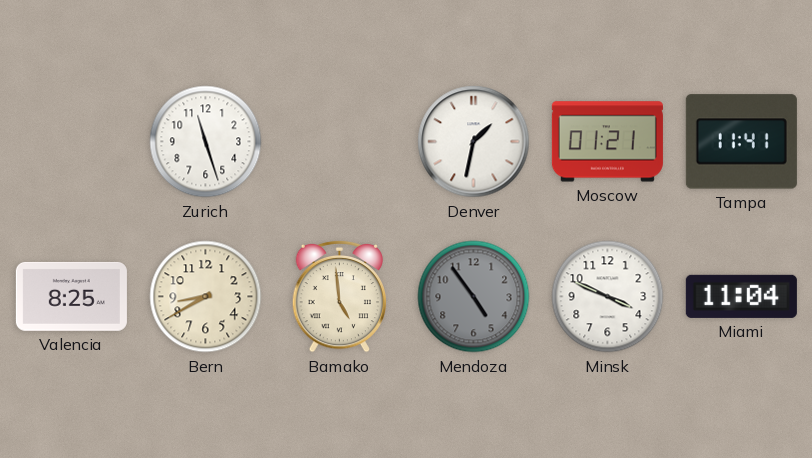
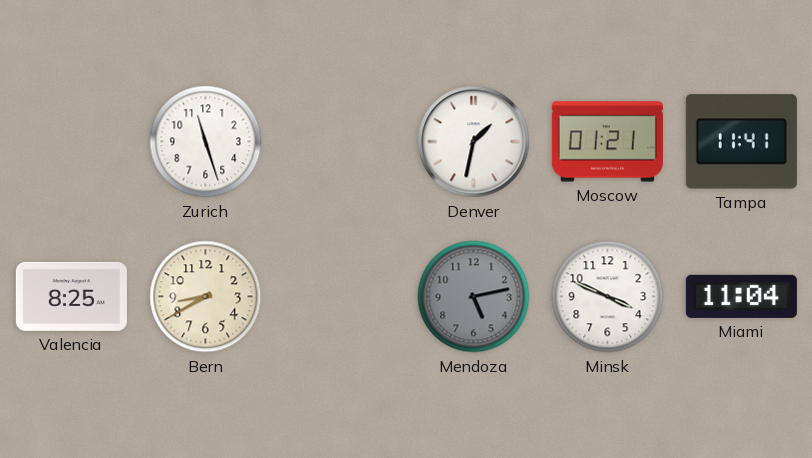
Bamako: 4:59 -> none
Mendoza: 4:54 -> 5:13
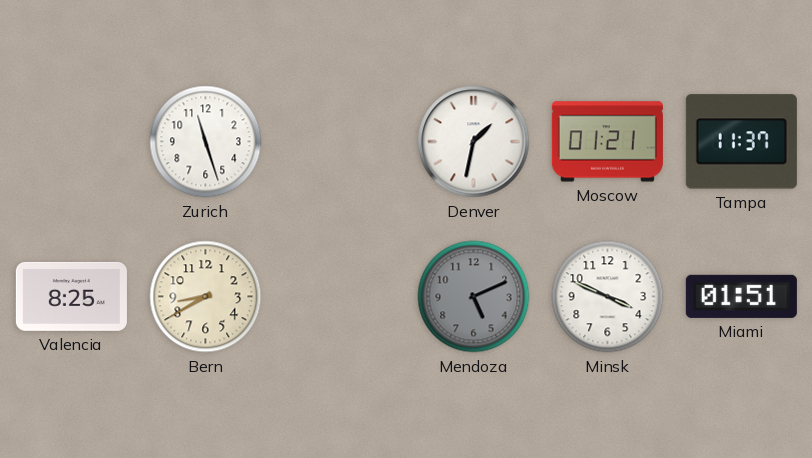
Tampa: 11:41 -> 11:37
Mendoza: 5:13 -> 5:11
Miami: 11:04 -> 01:51
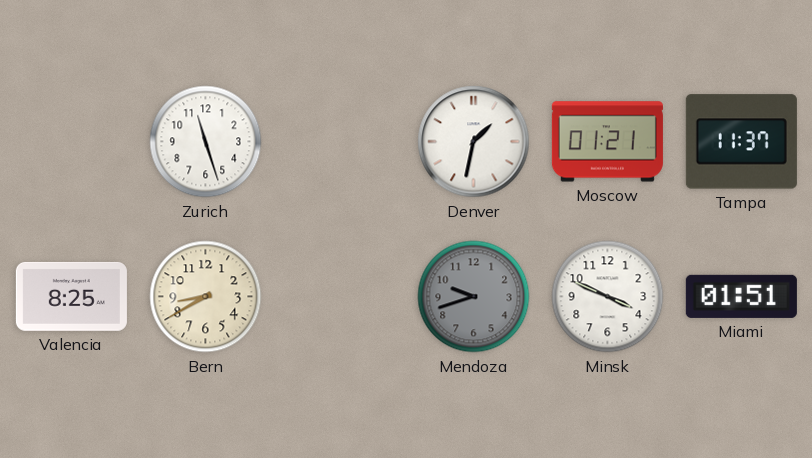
Mendoza: 5:11 -> 9:42
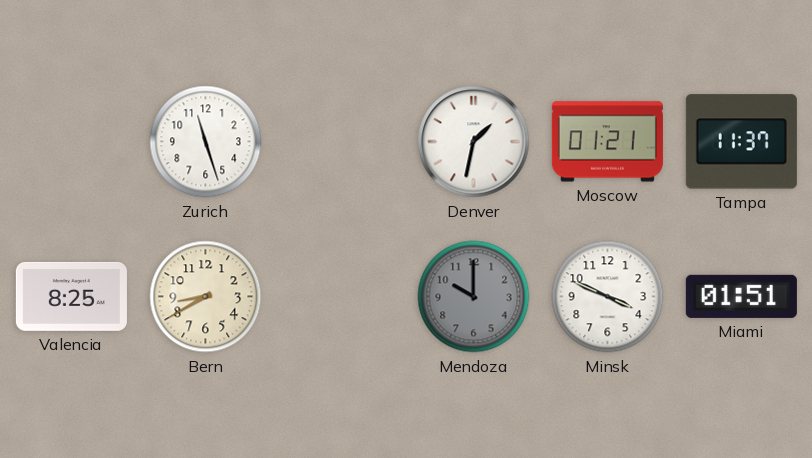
Mendoza: 9:42 -> 10:00
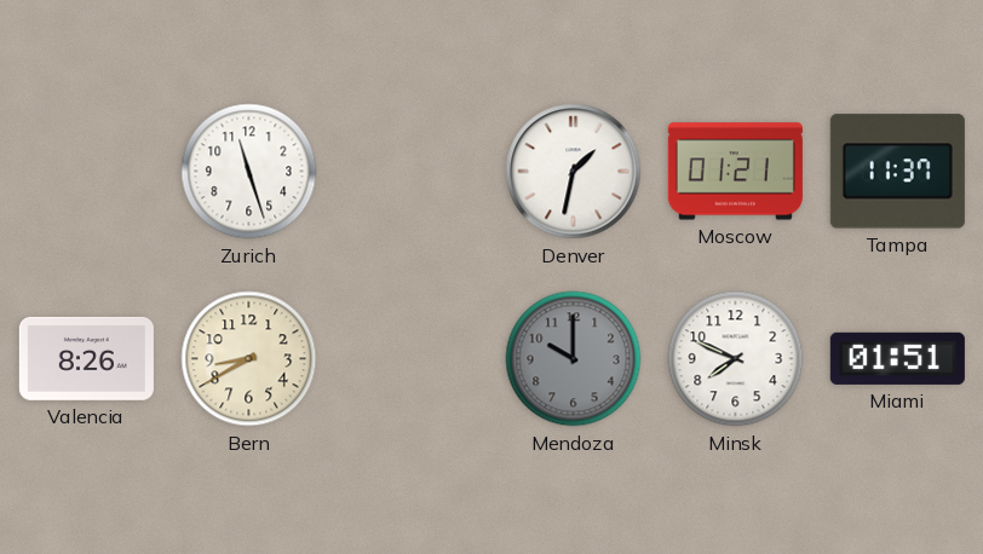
Valencia: 8:25 -> 8:26
Minsk: 3:49 -> 7:49
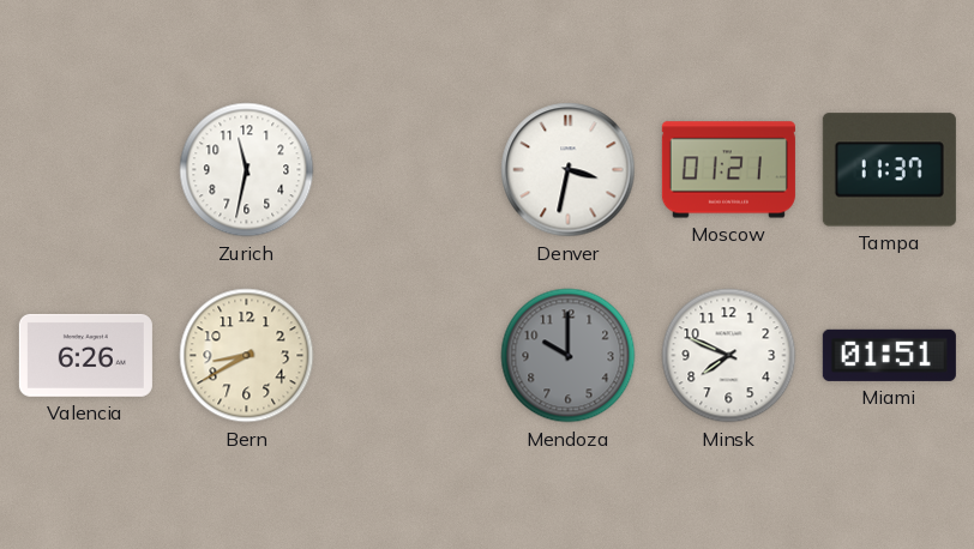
Zurich: 11:27 -> 11:32
Denver: 1:32 -> 3:32
Valencia: 8:26 -> 6:26
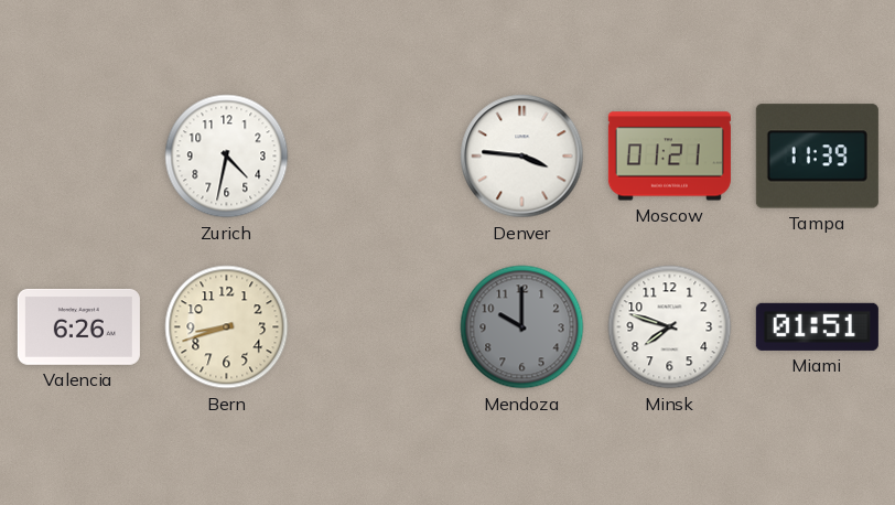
Zurich: 11:32 -> 4:32
Denver: 3:32 -> 3:46
Tampa: 11:37 -> 11:39
Bern: 8:40 -> 8:42
Minsk: 7:49 -> 7:48
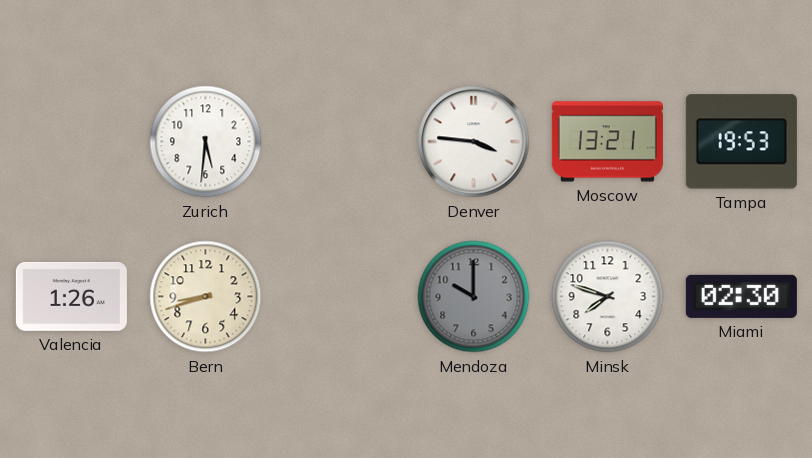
Zurich: 4:32 -> 5:31
Moscow: 01:21 -> 13:21
Tampa: 11:39 -> 19:53
Valencia: 6:26 -> 1:26
Miami: 01:51 -> 02:30
